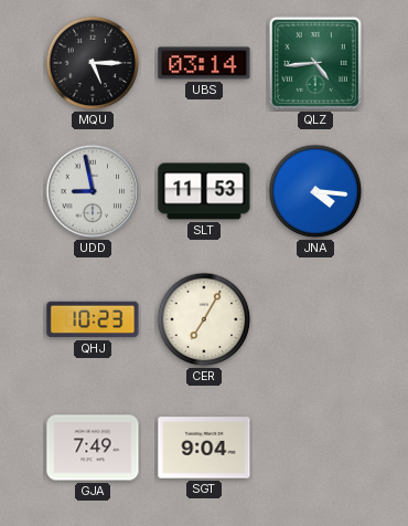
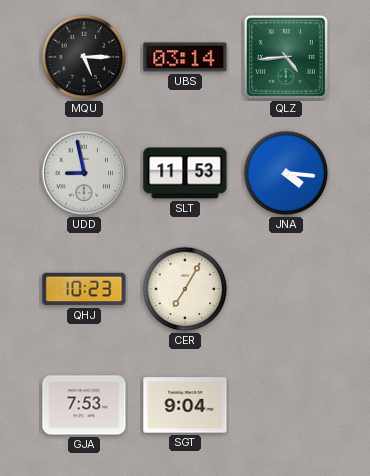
GJA: 7:49 -> 7:53
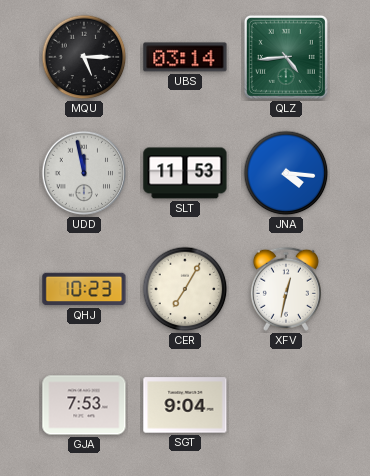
UDD: 8:58 -> 11:58
XFV: none -> 12:32
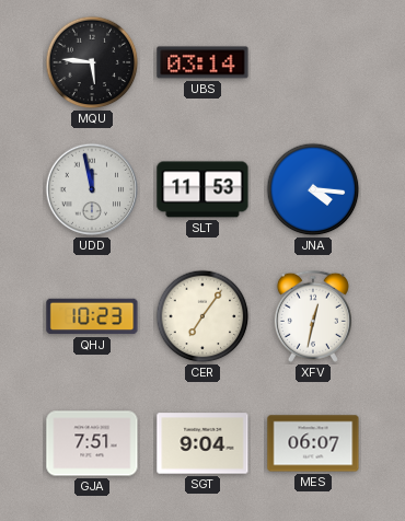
MQU: 5:15 -> 5:46
QLZ: 4:44 -> none
CER: 7:05 -> 7:06
GJA: 7:53 -> 7:51
MES: none -> 06:07
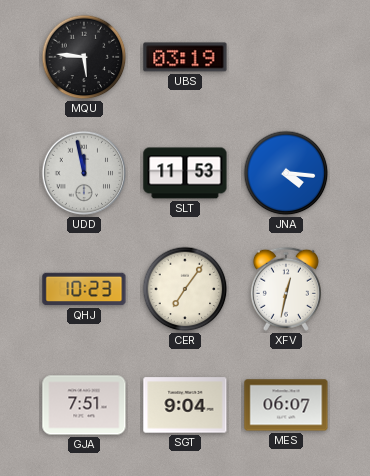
UBS: 03:14 -> 03:19
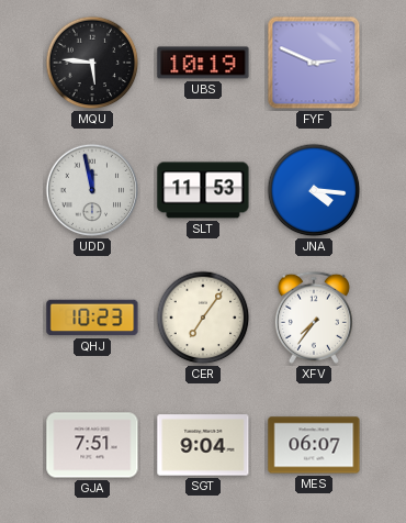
UBS: 03:19 -> 10:19
FYF: none -> 2:49
XFV: 12:32 -> 7:36
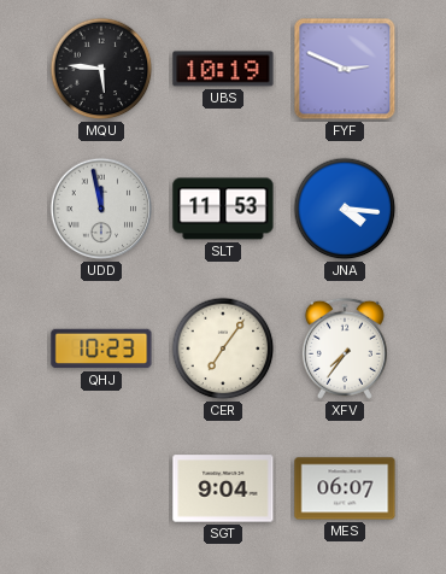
GJA: 7:51 -> none
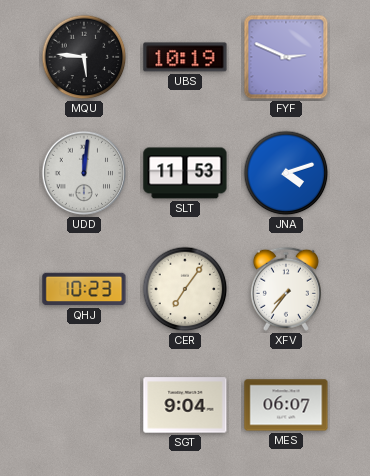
UDD: 11:58 -> 12:01
JNA: 4:16 -> 4:12
